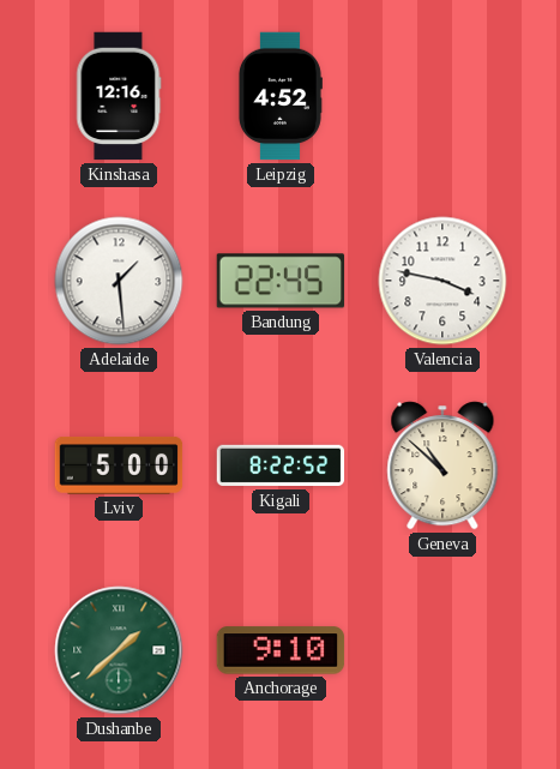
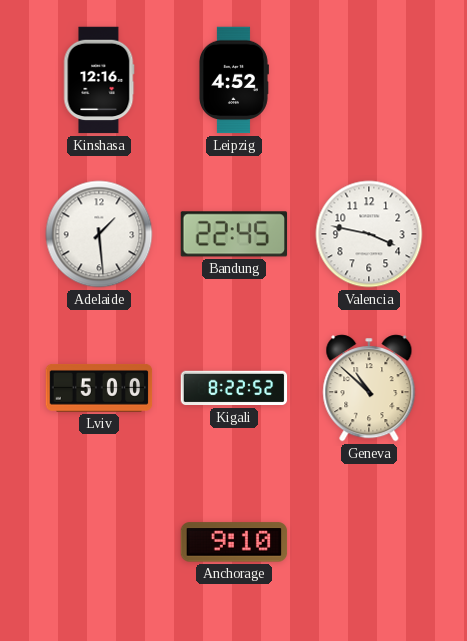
Dushanbe: 1:38 -> none
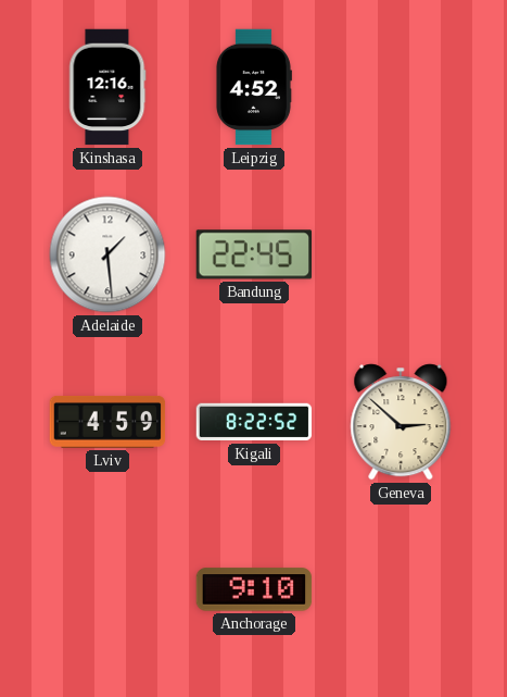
Valencia: 3:47 -> none
Lviv: 5:00 -> 4:59
Geneva: 10:52 -> 2:52
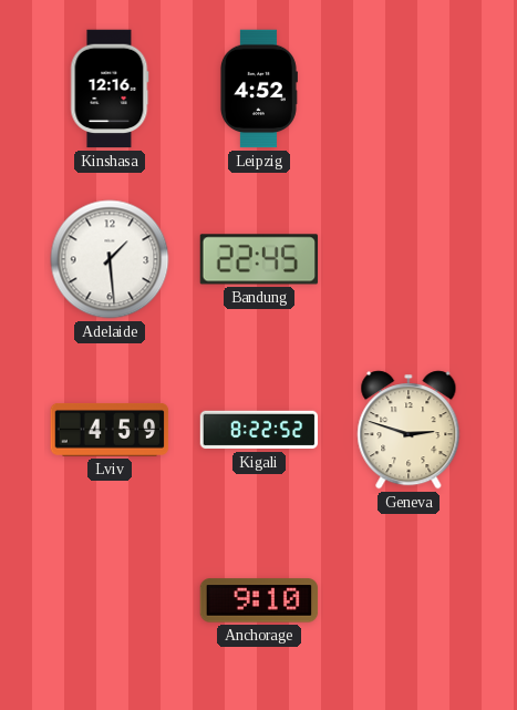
Geneva: 2:52 -> 2:48
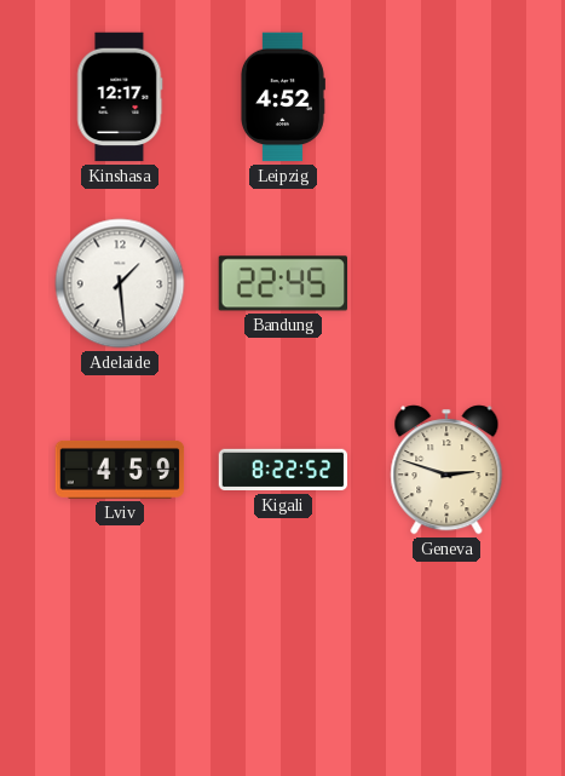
Kinshasa: 12:16 -> 12:17
Anchorage: 9:10 -> none
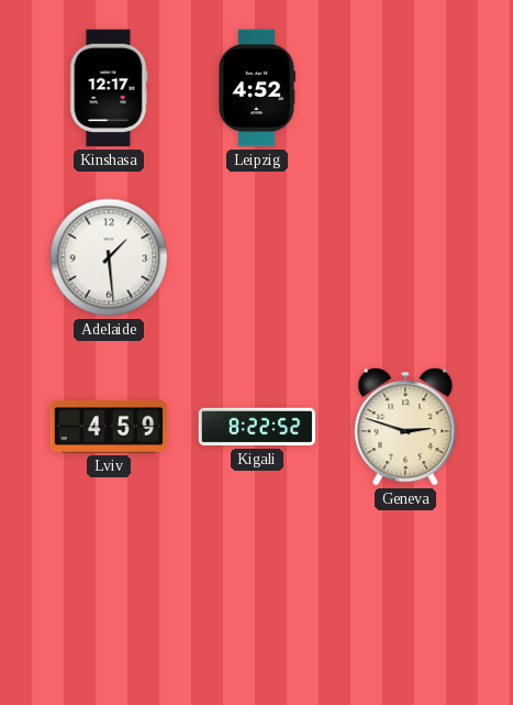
Bandung: 22:45 -> none
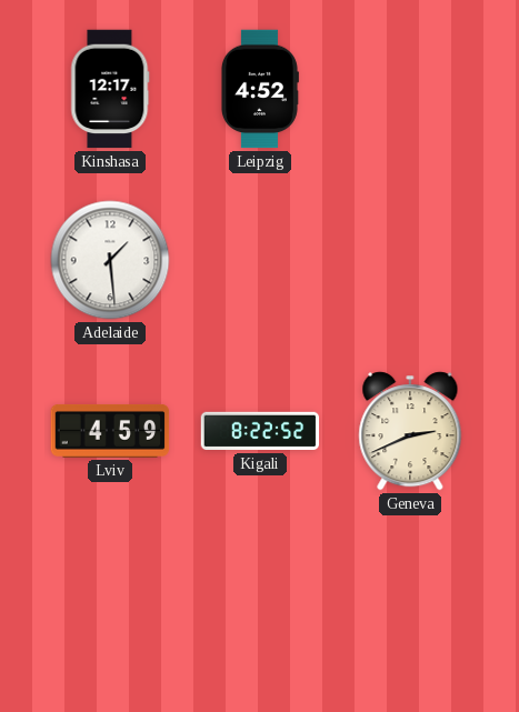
Geneva: 2:48 -> 2:41
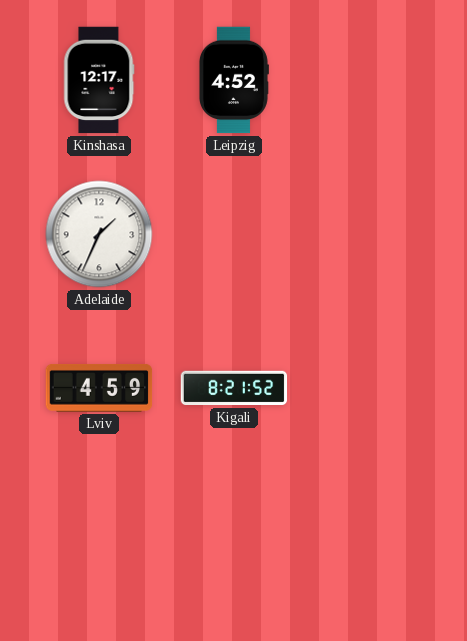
Adelaide: 1:29 -> 1:34
Kigali: 8:22 -> 8:21
Geneva: 2:41 -> none
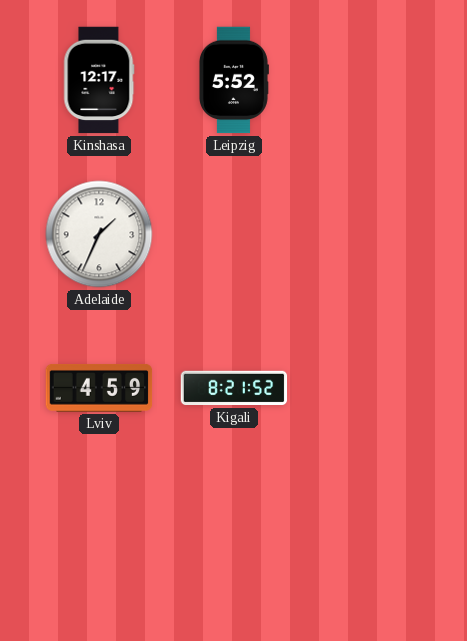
Leipzig: 4:52 -> 5:52
